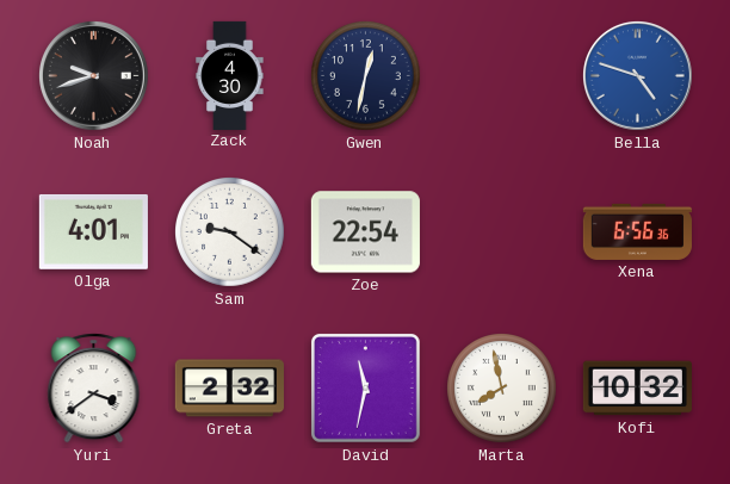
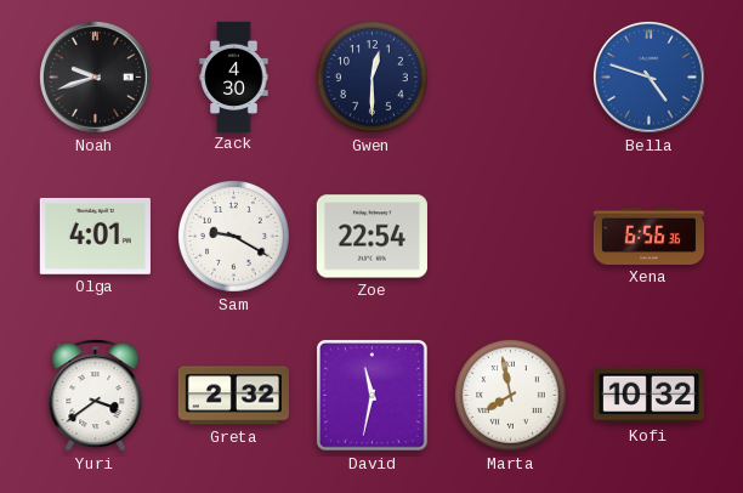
Gwen: 12:32 -> 12:30
Sam: 9:21 -> 9:20
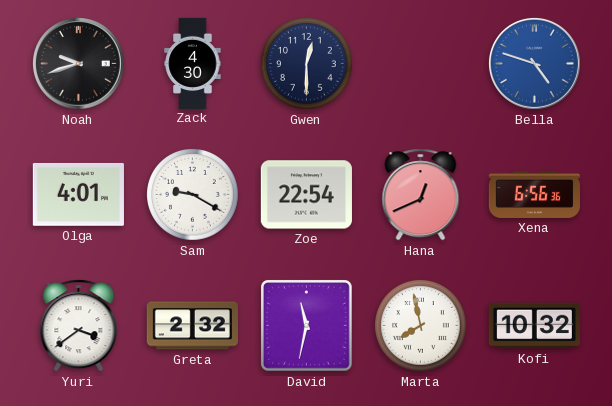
Hana: none -> 12:41
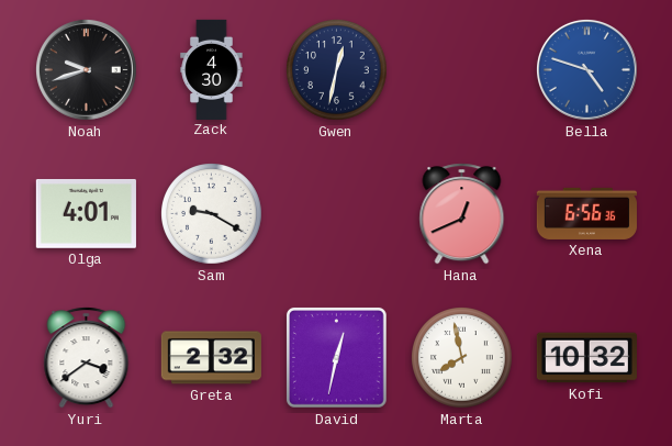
Gwen: 12:30 -> 12:32
Zoe: 22:54 -> none
David: 11:32 -> 12:32
